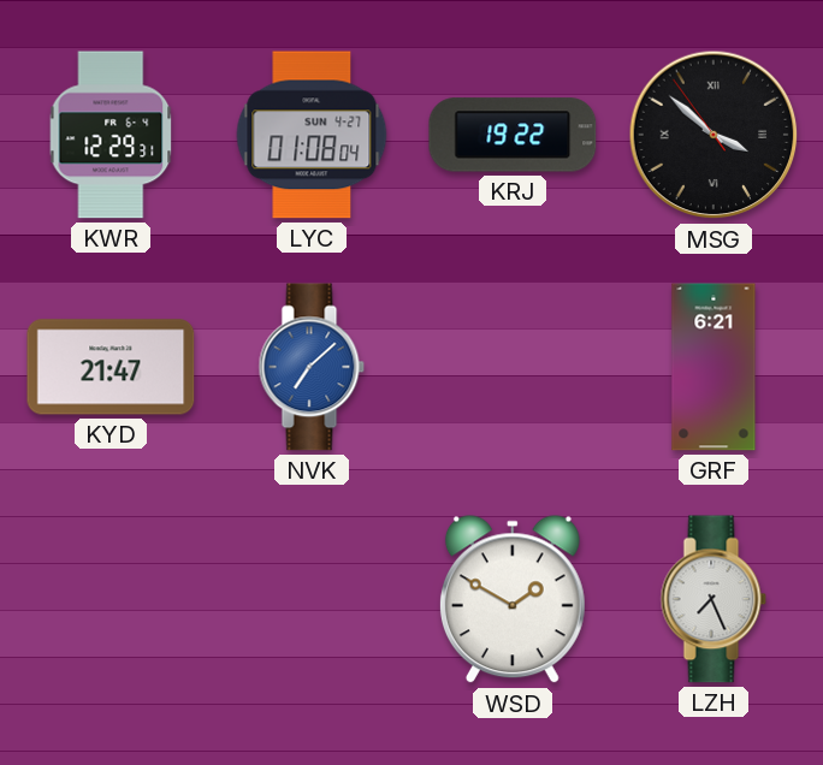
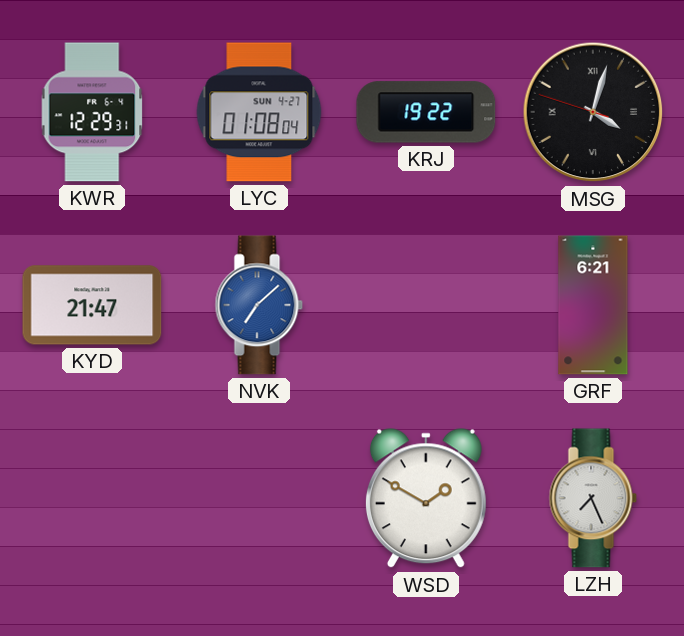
MSG: 3:51 -> 4:02
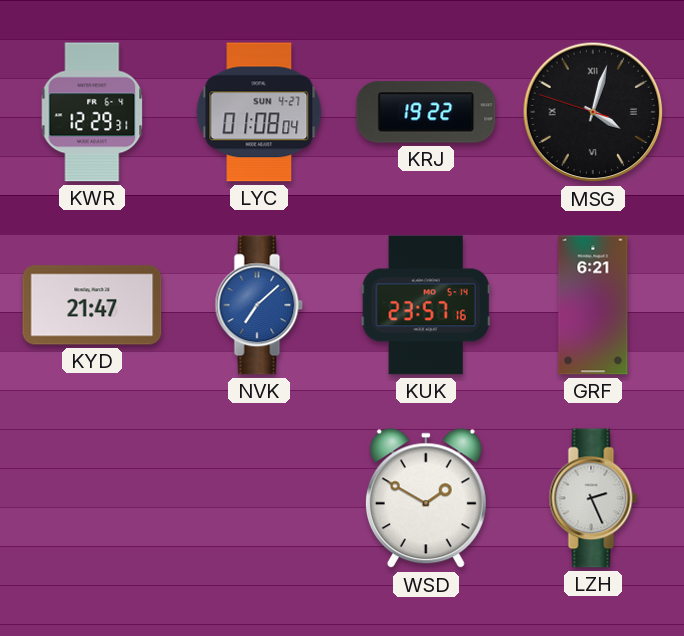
KUK: none -> 23:57
LZH: 7:26 -> 2:26
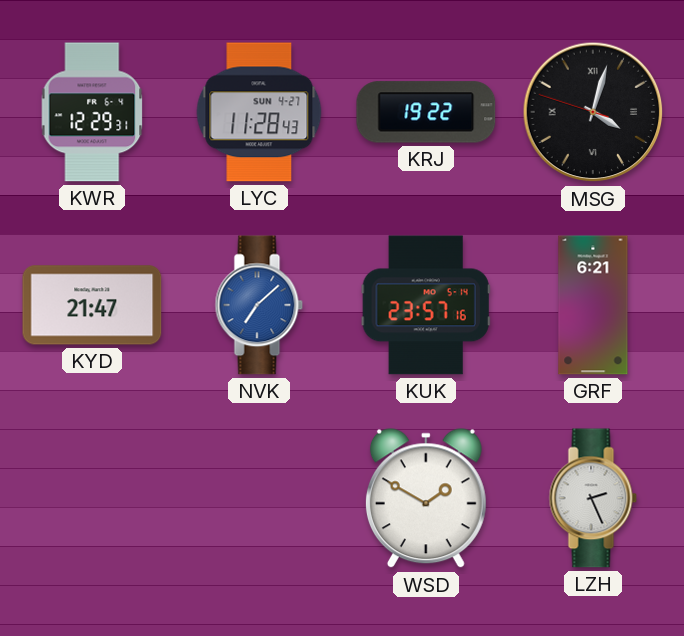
LYC: 01:08 -> 11:28
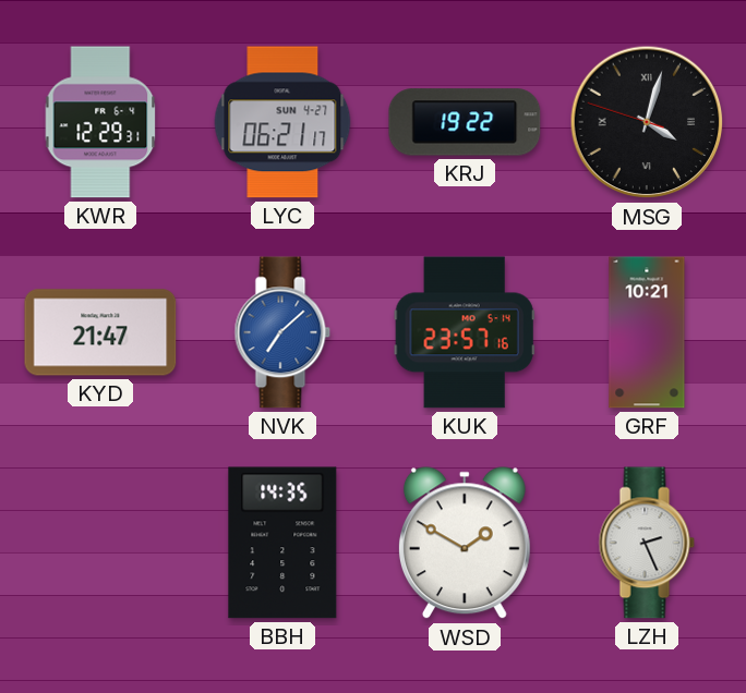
LYC: 11:28 -> 06:21
GRF: 6:21 -> 10:21
BBH: none -> 14:35
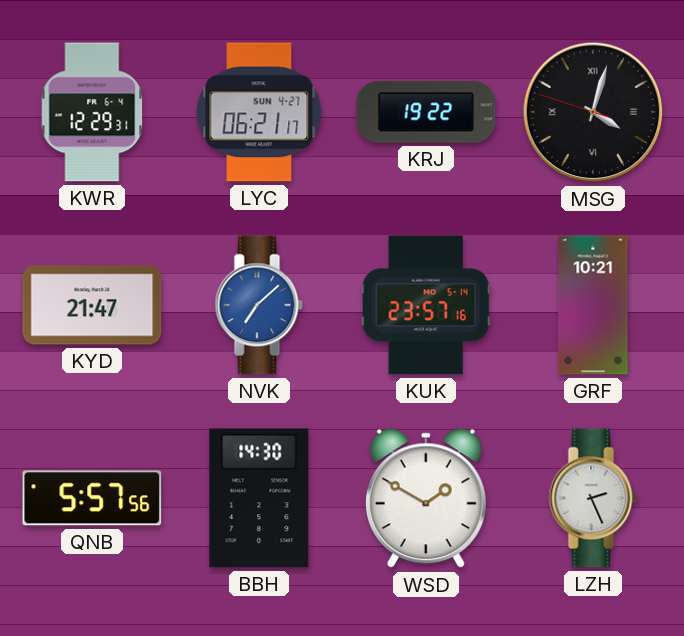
QNB: none -> 5:57
BBH: 14:35 -> 14:30
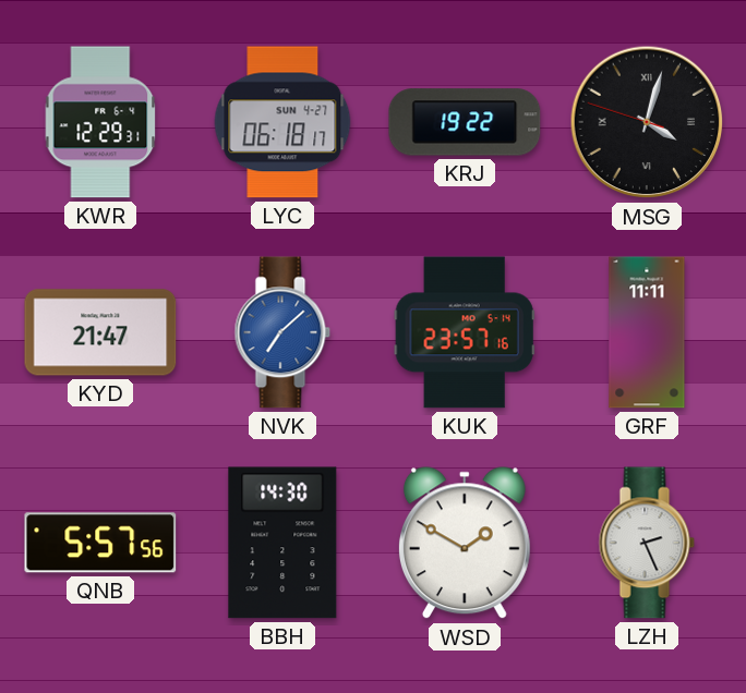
LYC: 06:21 -> 06:18
GRF: 10:21 -> 11:11
